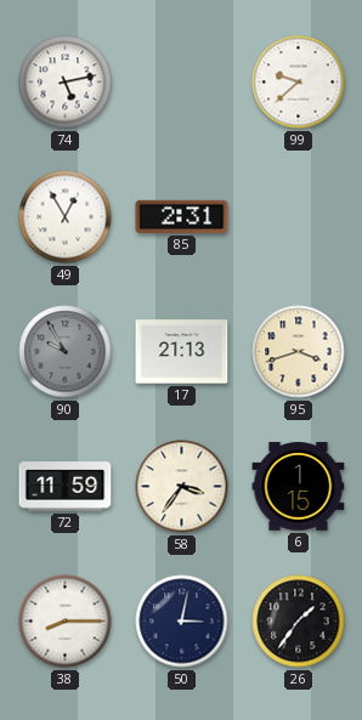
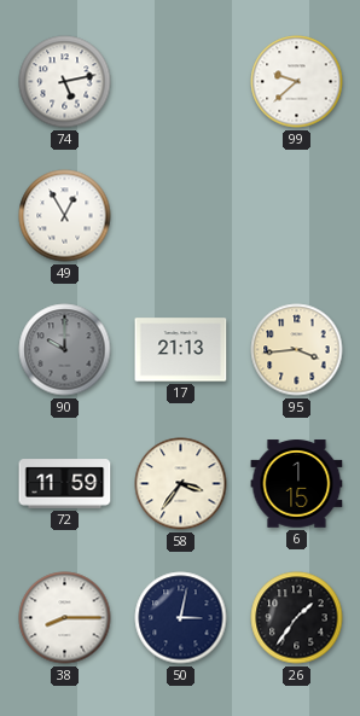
85: 2:31 -> none
90: 9:55 -> 10:00
95: 3:42 -> 3:44
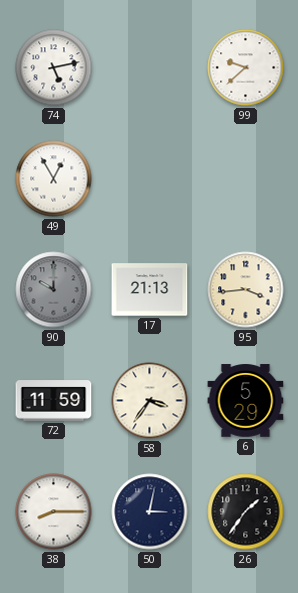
6: 1:15 -> 5:29
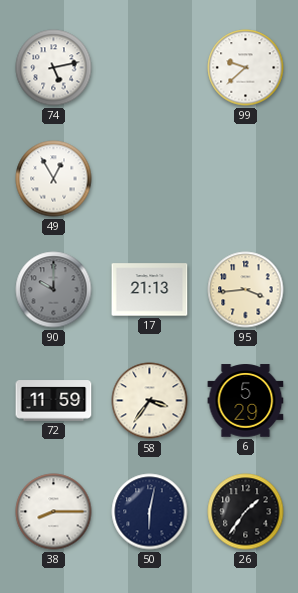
50: 3:02 -> 6:02
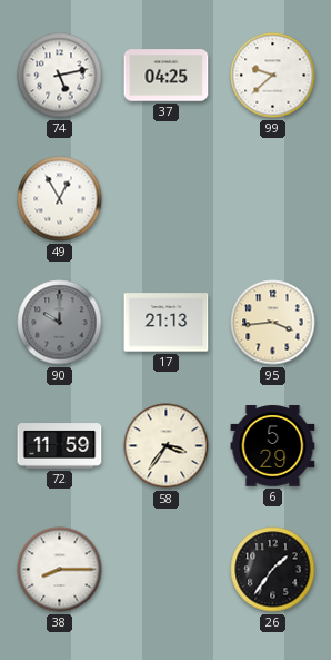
37: none -> 04:25
50: 6:02 -> none
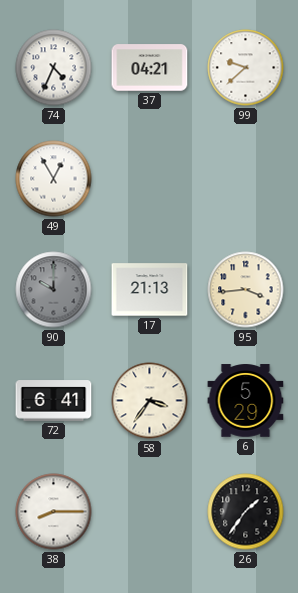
74: 5:13 -> 4:34
37: 04:25 -> 04:21
72: 11:59 -> 6:41
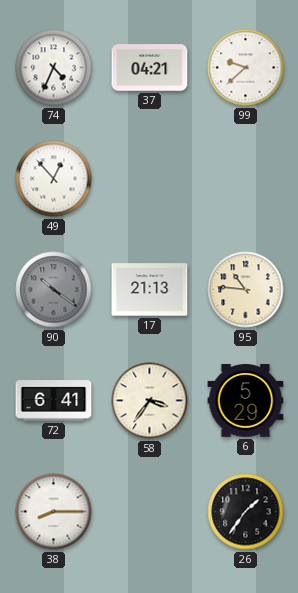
49: 12:55 -> 12:53
90: 10:00 -> 10:21
95: 3:44 -> 10:46
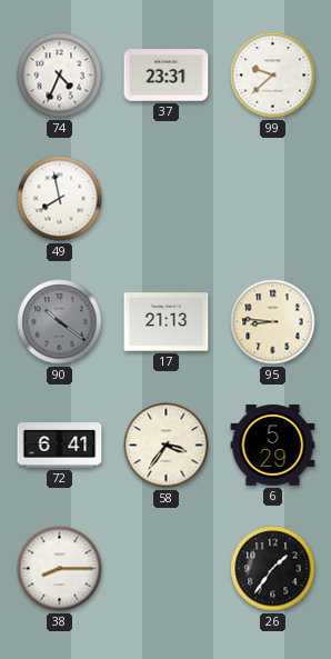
37: 04:21 -> 23:31
49: 12:53 -> 7:58
95: 10:46 -> 8:46
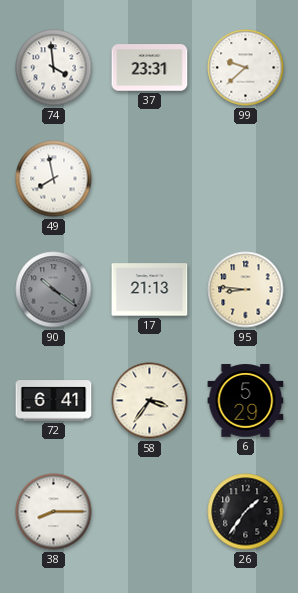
74: 4:34 -> 3:59
